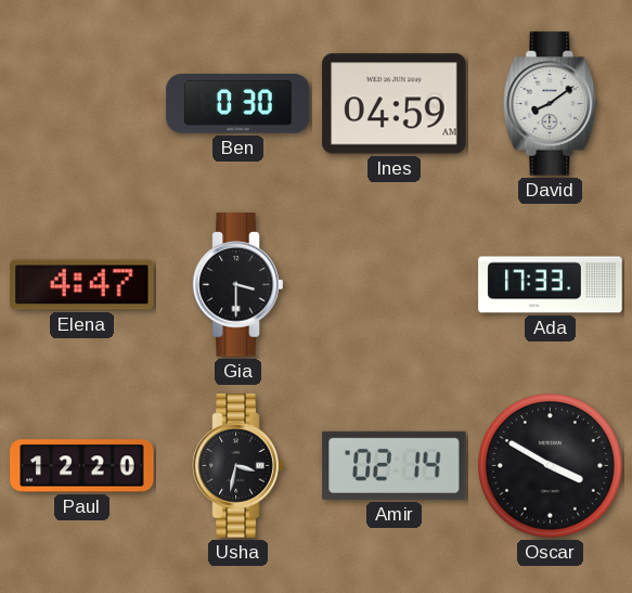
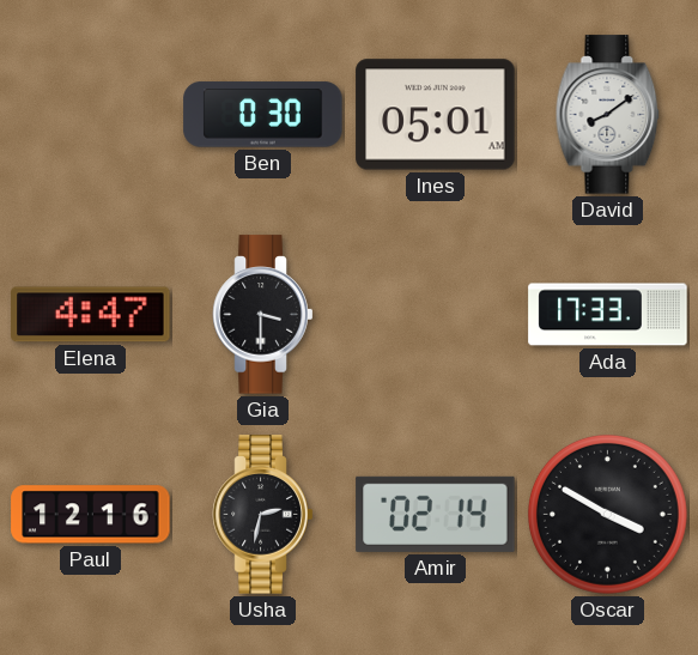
Ines: 04:59 -> 05:01
Paul: 12:20 -> 12:16
Usha: 3:32 -> 2:32
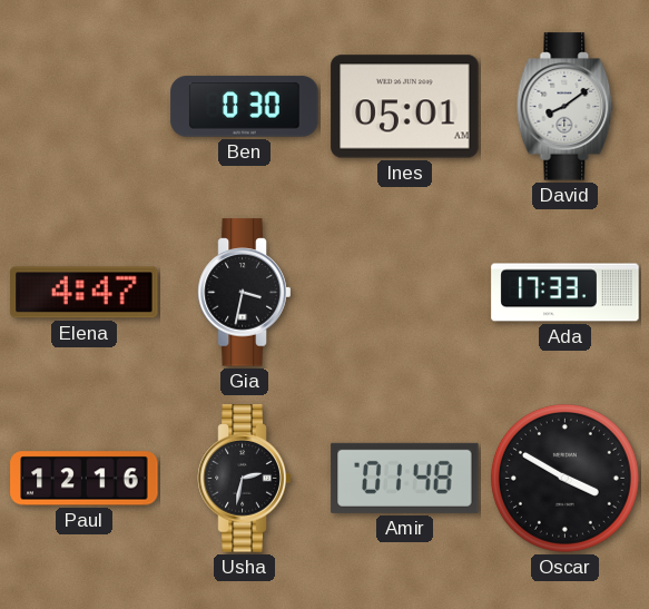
Gia: 3:30 -> 3:32
Amir: 02:14 -> 01:48
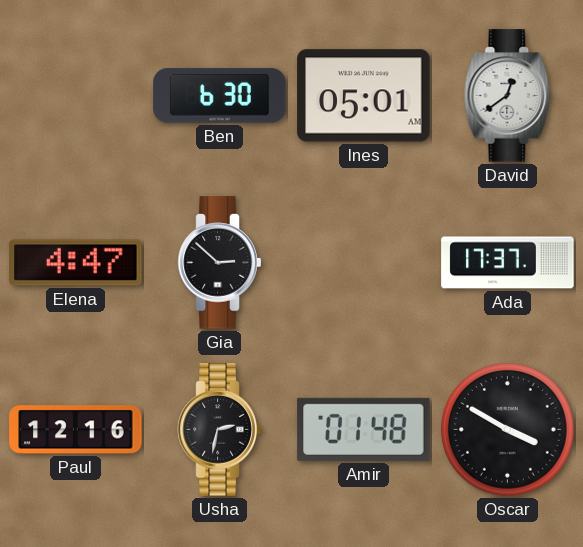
Ben: 0:30 -> 6:30
David: 8:09 -> 12:39
Gia: 3:32 -> 2:52
Ada: 17:33 -> 17:37
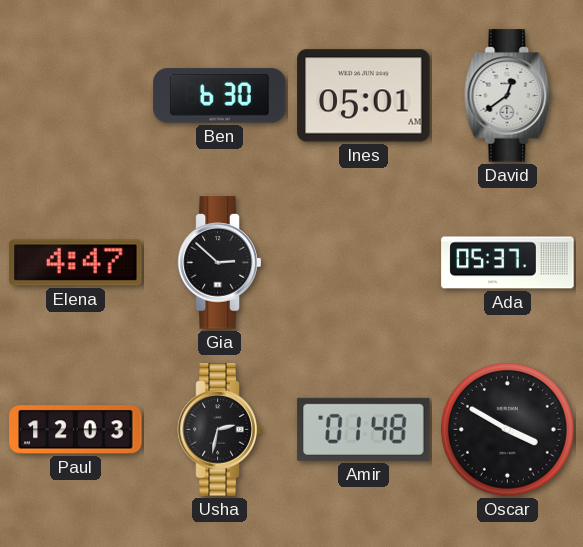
Ada: 17:37 -> 05:37
Paul: 12:16 -> 12:03
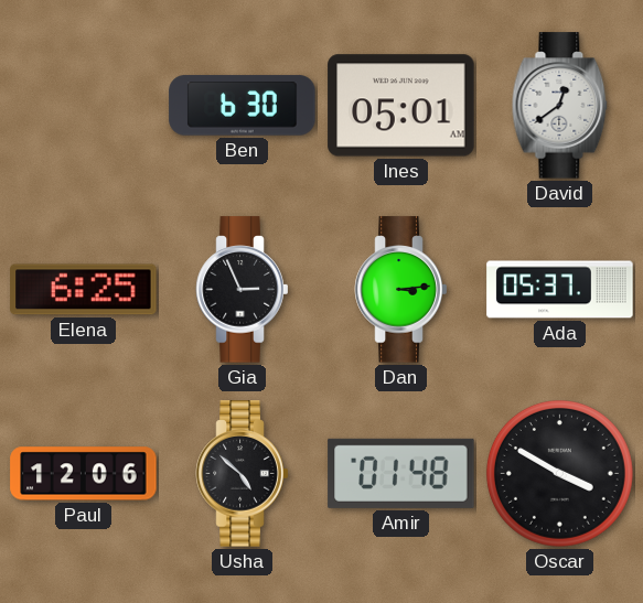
Elena: 4:47 -> 6:25
Gia: 2:52 -> 2:56
Dan: none -> 3:14
Paul: 12:03 -> 12:06
Usha: 2:32 -> 4:52
